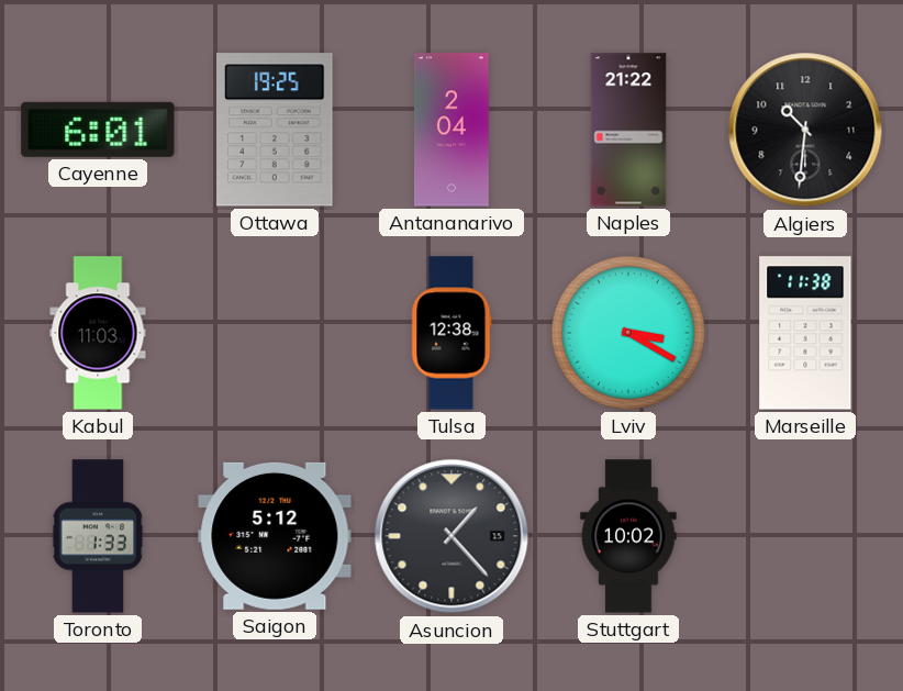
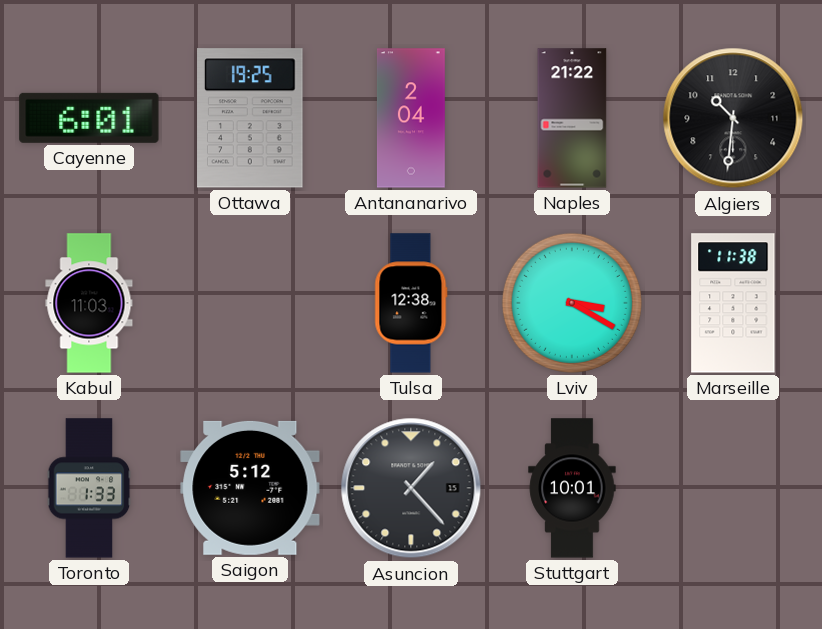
Stuttgart: 10:02 -> 10:01
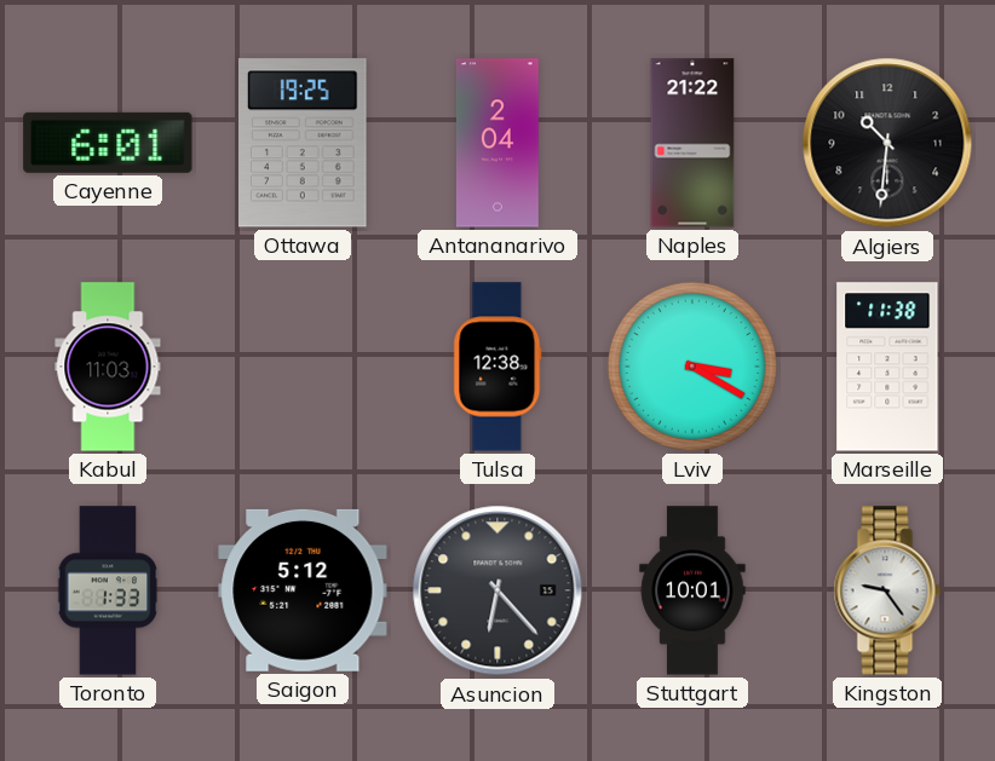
Asuncion: 1:23 -> 6:23
Kingston: none -> 9:24
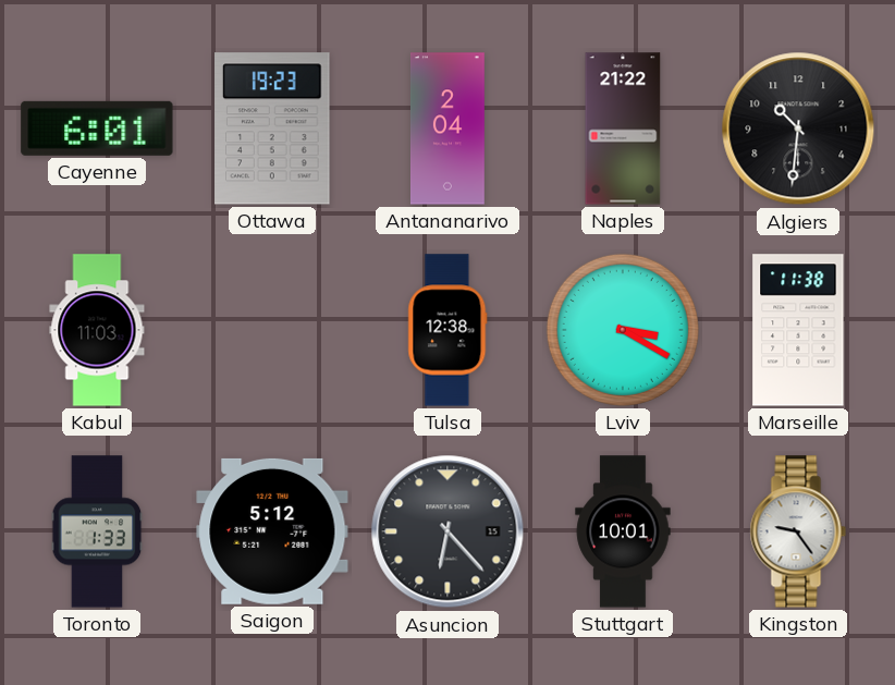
Ottawa: 19:25 -> 19:23
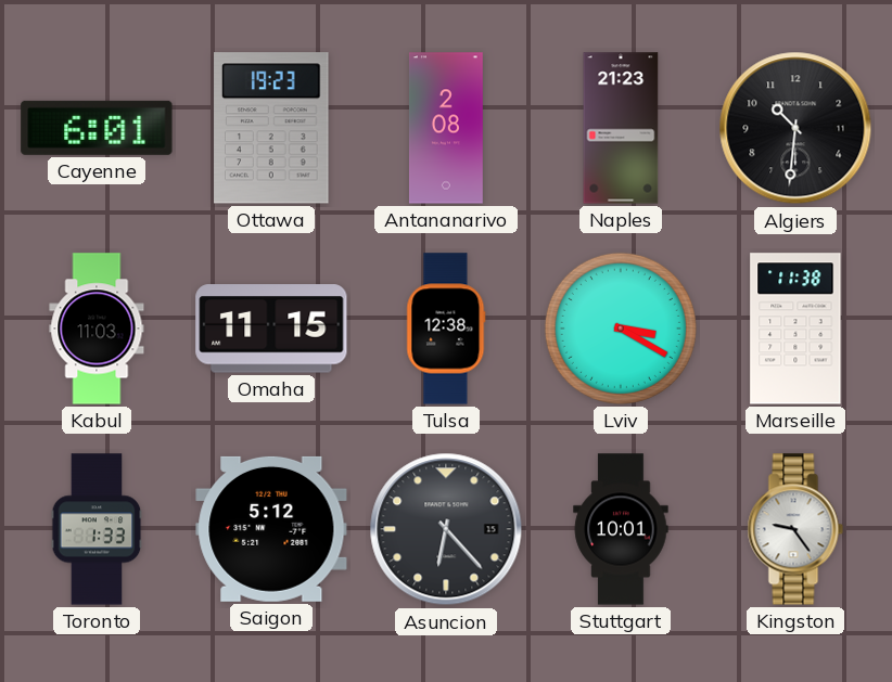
Antananarivo: 2:04 -> 2:08
Naples: 21:22 -> 21:23
Omaha: none -> 11:15
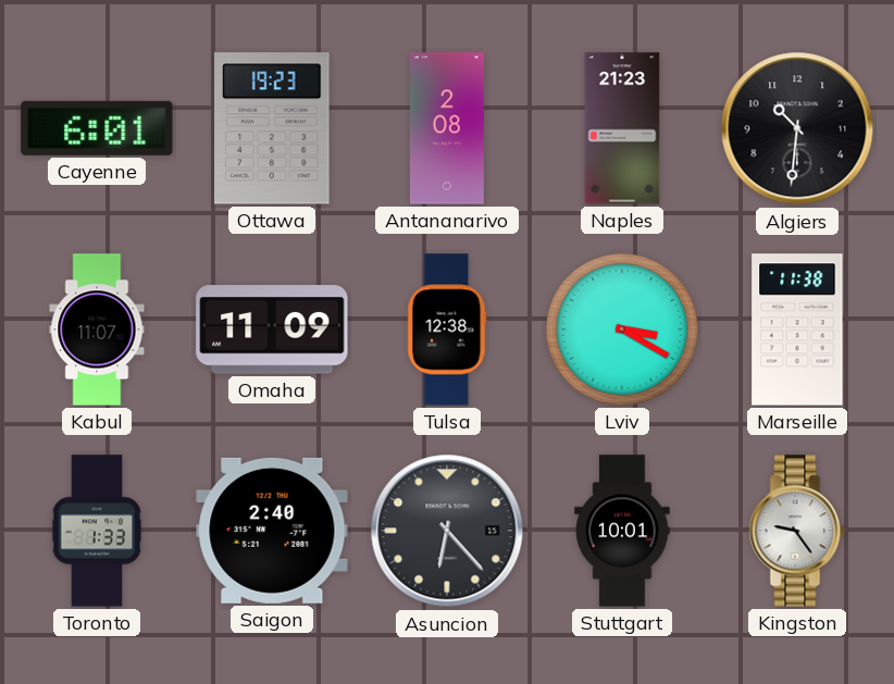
Kabul: 11:03 -> 11:07
Omaha: 11:15 -> 11:09
Saigon: 5:12 -> 2:40
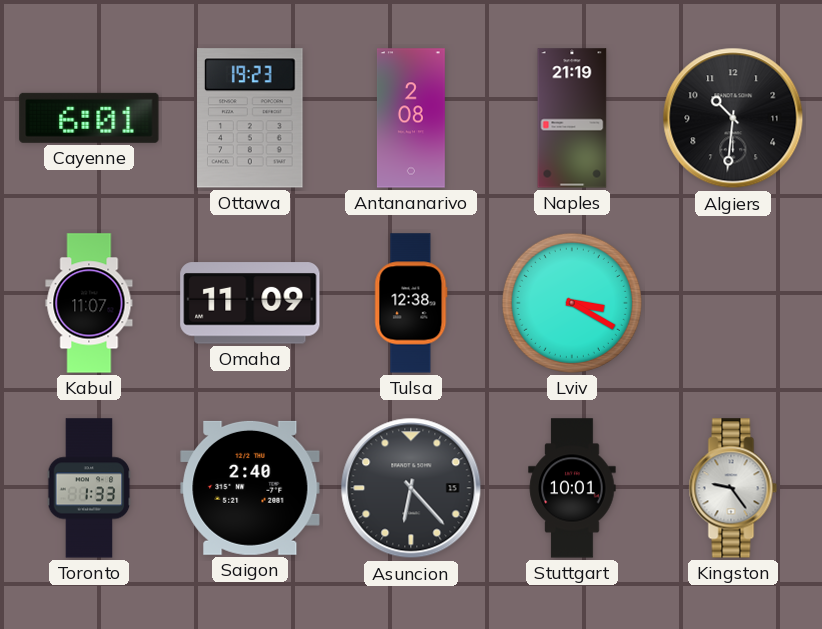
Naples: 21:23 -> 21:19
Marseille: 11:38 -> none
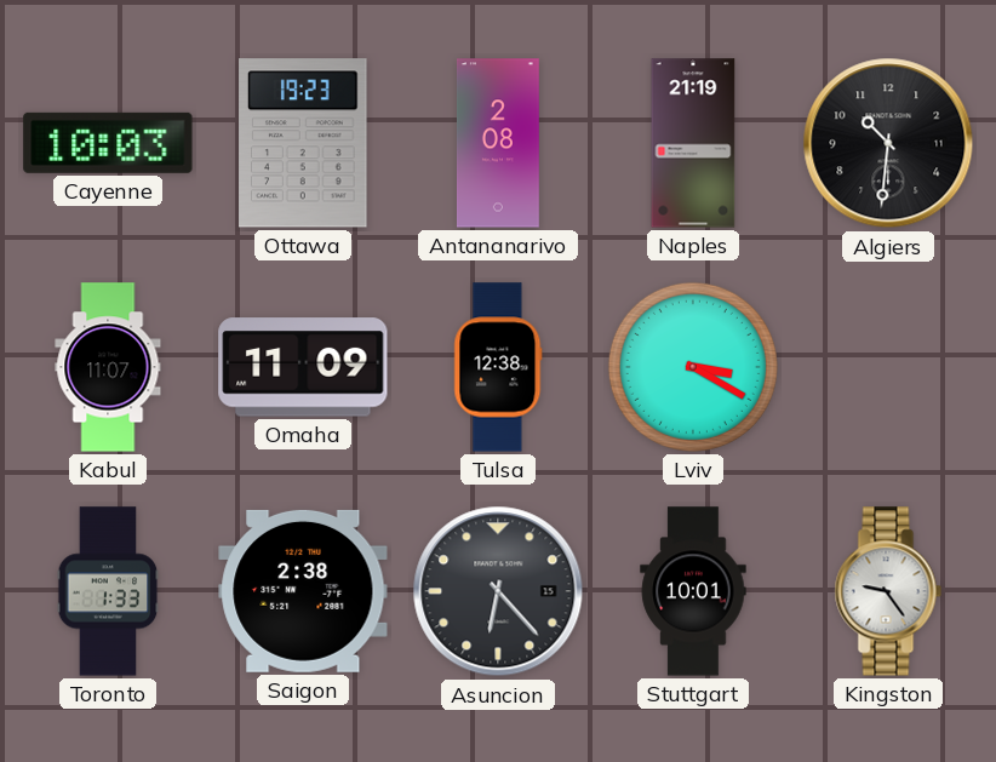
Cayenne: 6:01 -> 10:03
Saigon: 2:40 -> 2:38
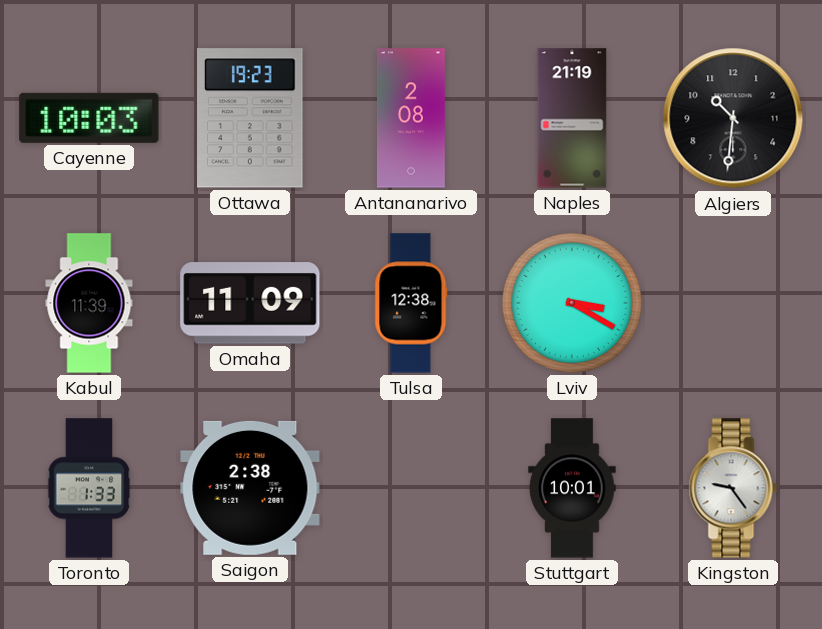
Kabul: 11:07 -> 11:39
Asuncion: 6:23 -> none
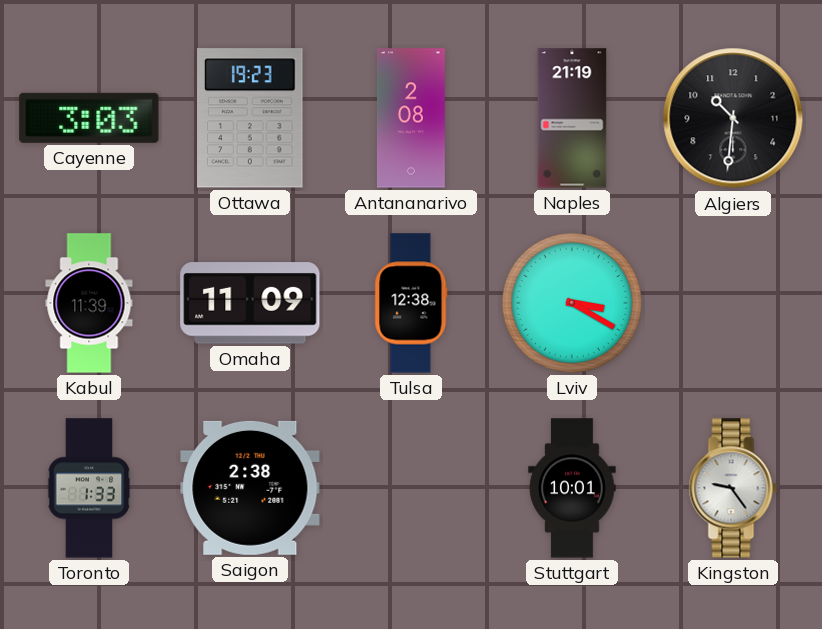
Cayenne: 10:03 -> 3:03
